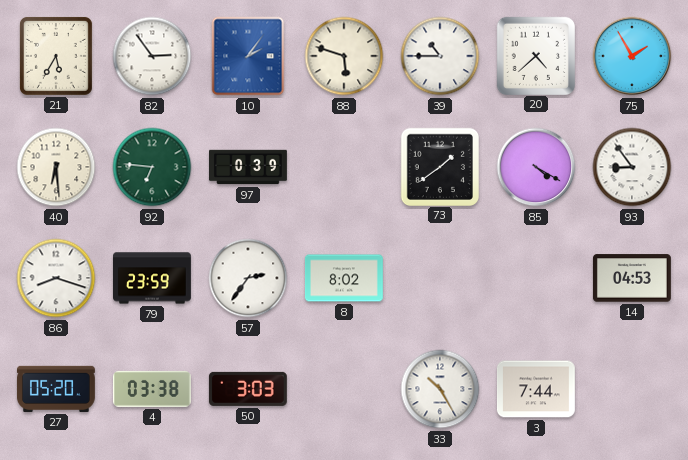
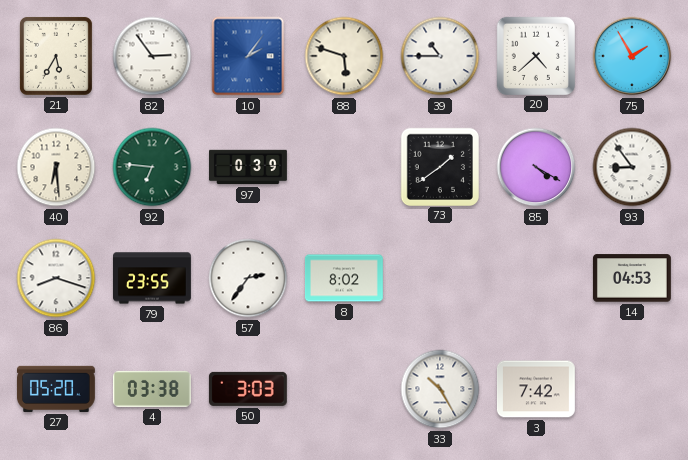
79: 23:59 -> 23:55
3: 7:44 -> 7:42
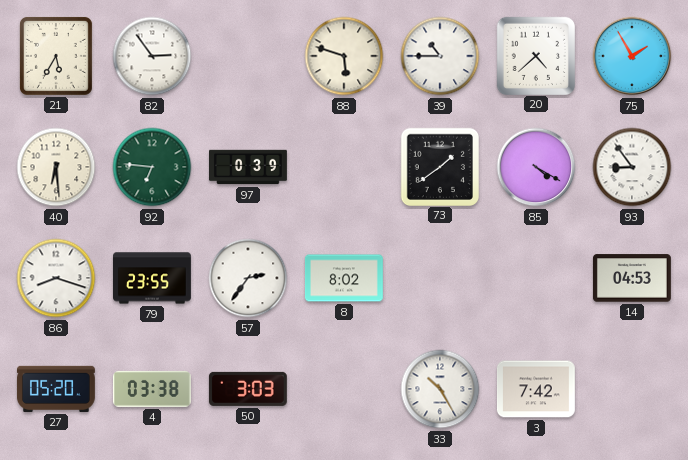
10: 2:06 -> none
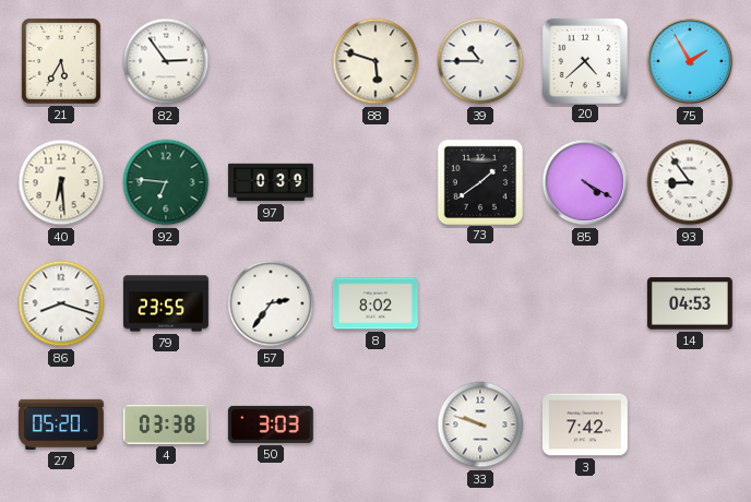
33: 10:25 -> 9:48
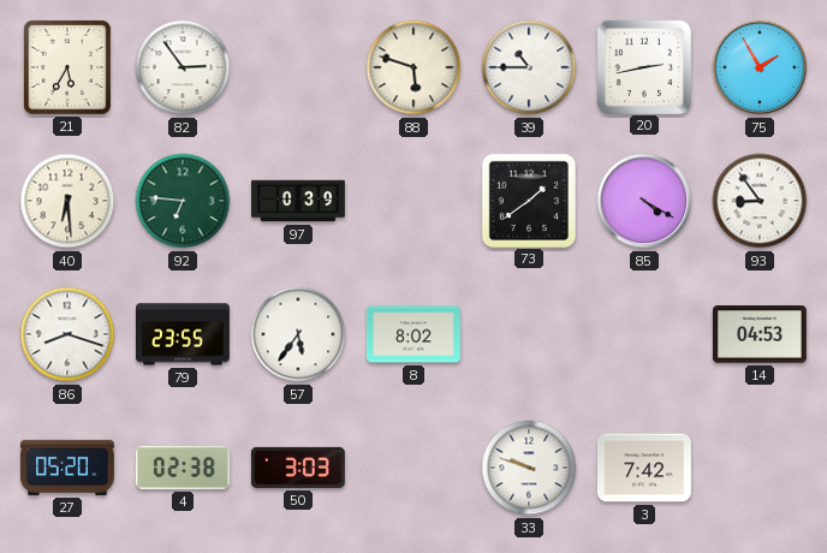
20: 4:38 -> 2:43
57: 2:36 -> 5:36
4: 03:38 -> 02:38
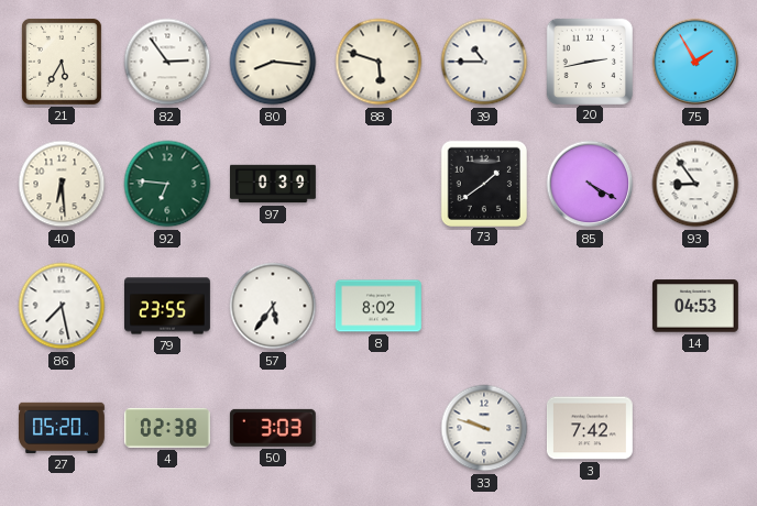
80: none -> 8:16
86: 8:18 -> 7:28
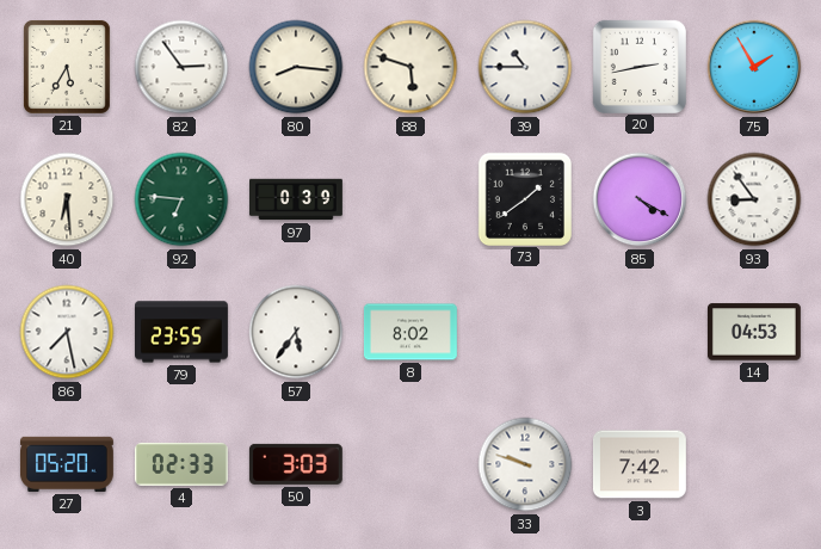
4: 02:38 -> 02:33
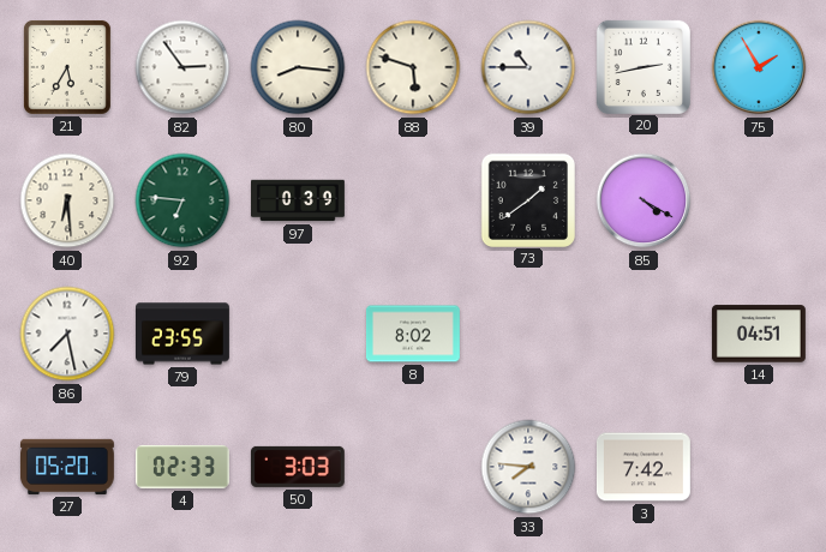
93: 8:54 -> none
57: 5:36 -> none
14: 04:53 -> 04:51
33: 9:48 -> 7:46
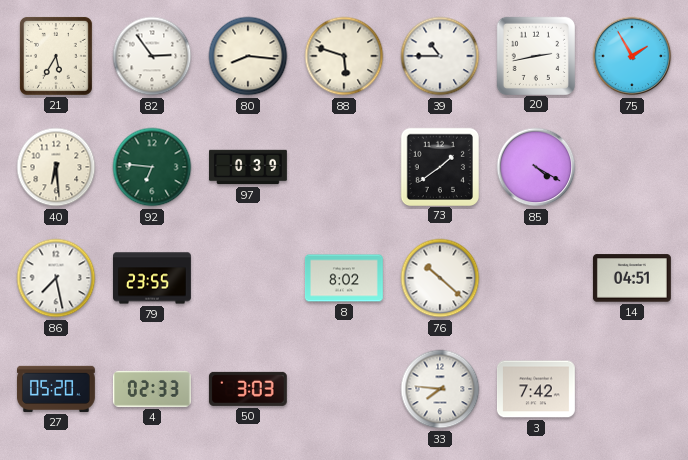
76: none -> 10:22
